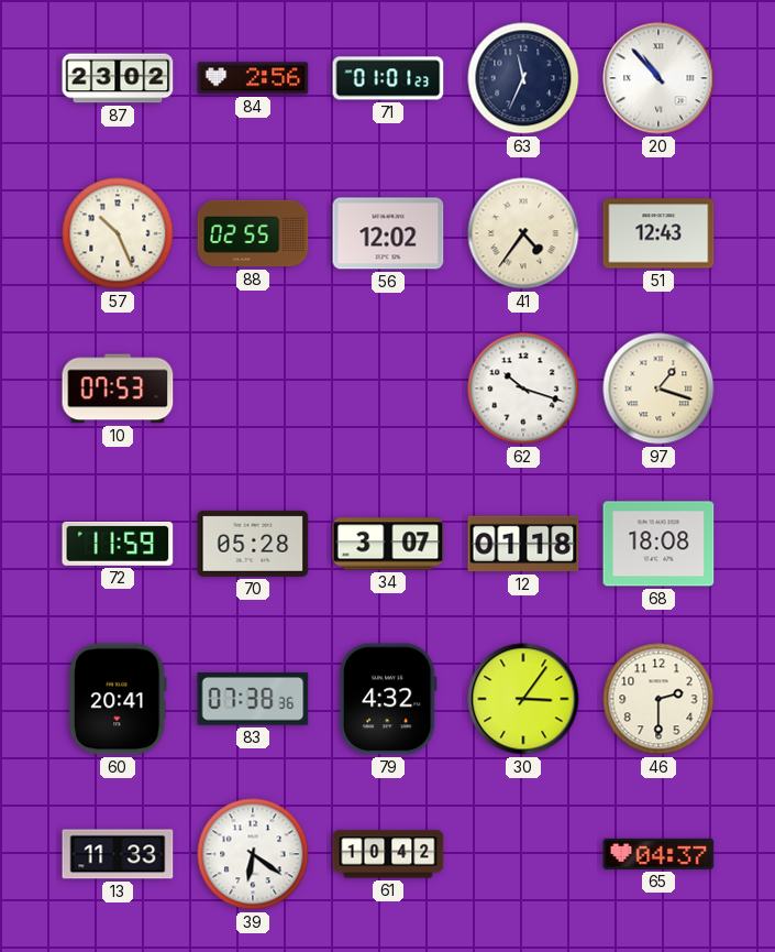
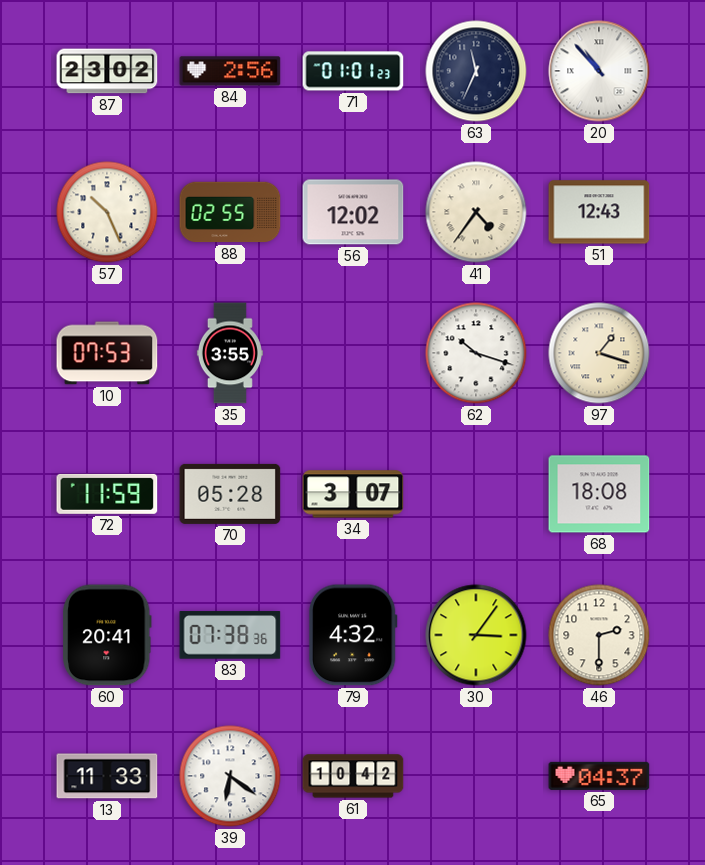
35: none -> 3:55
12: 01:18 -> none
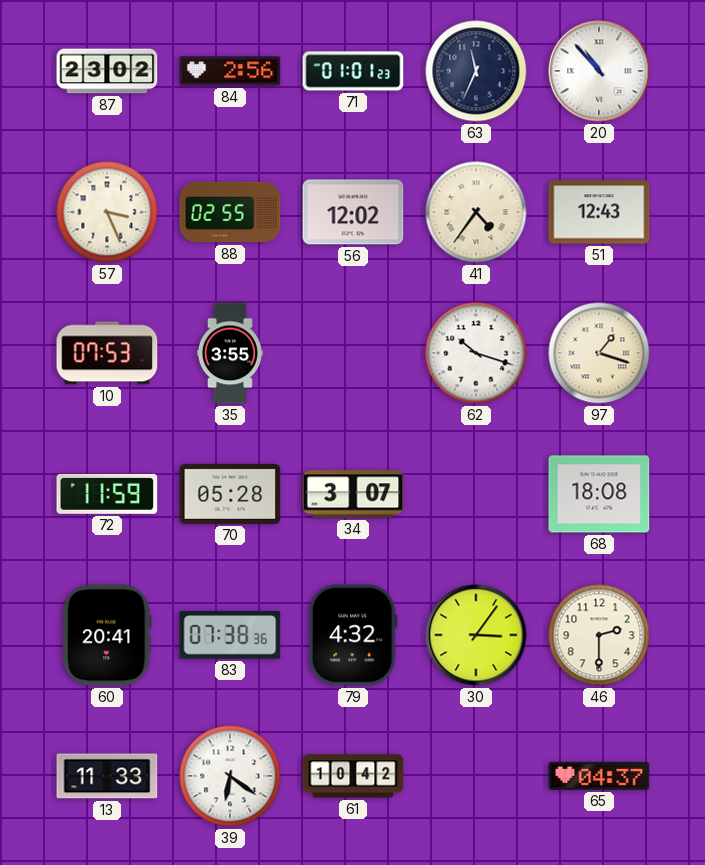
57: 10:26 -> 3:26
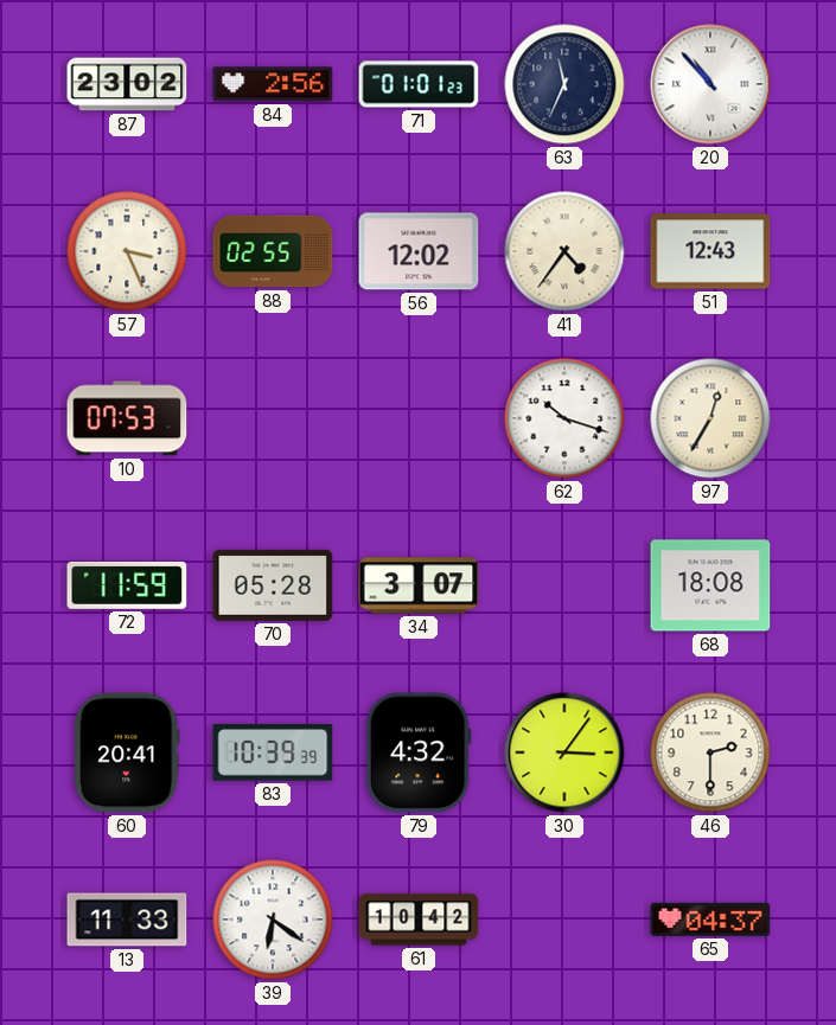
35: 3:55 -> none
97: 1:18 -> 12:35
83: 07:38 -> 10:39
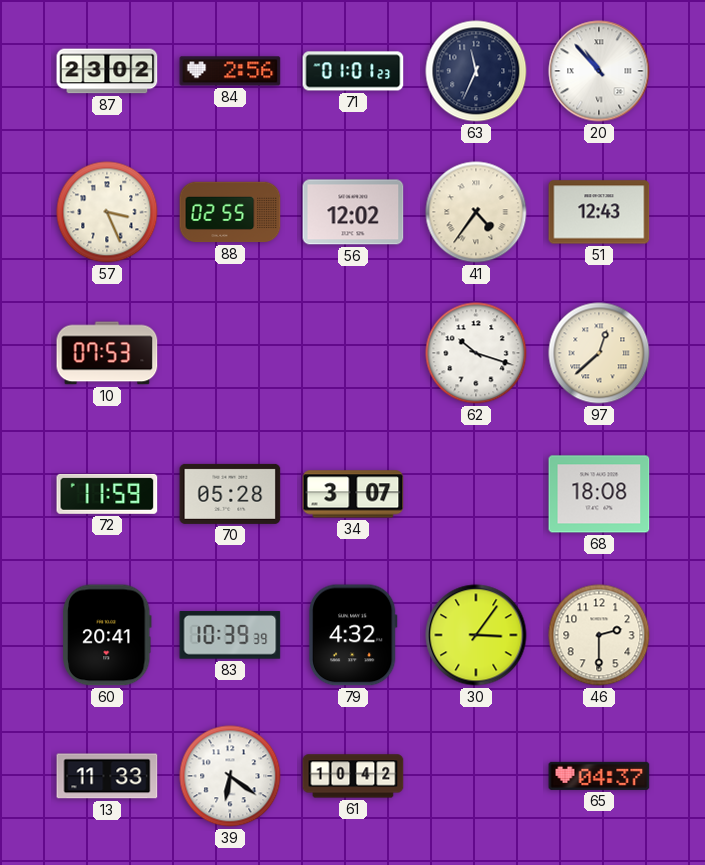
97: 12:35 -> 12:38
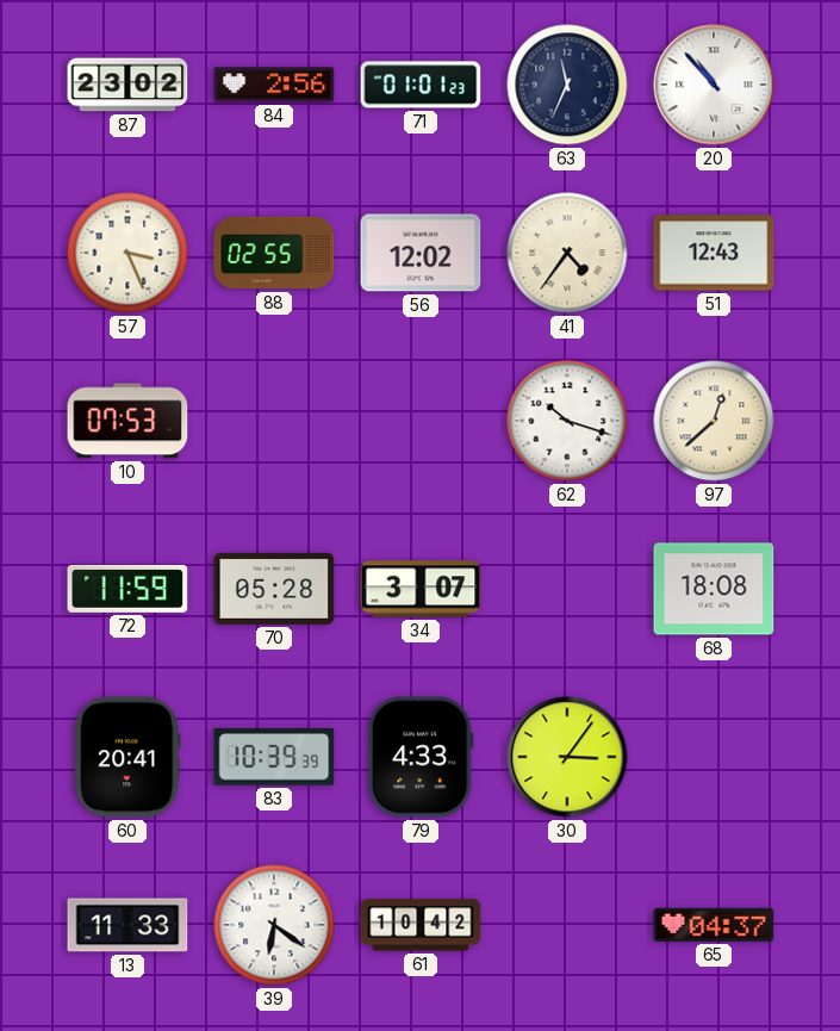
79: 4:32 -> 4:33
46: 2:30 -> none
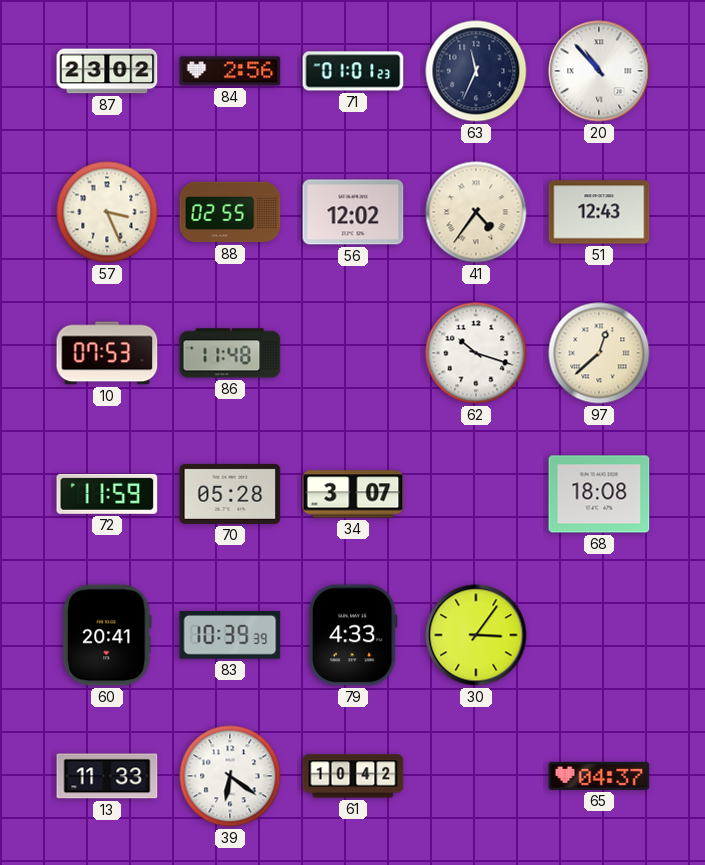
86: none -> 11:48
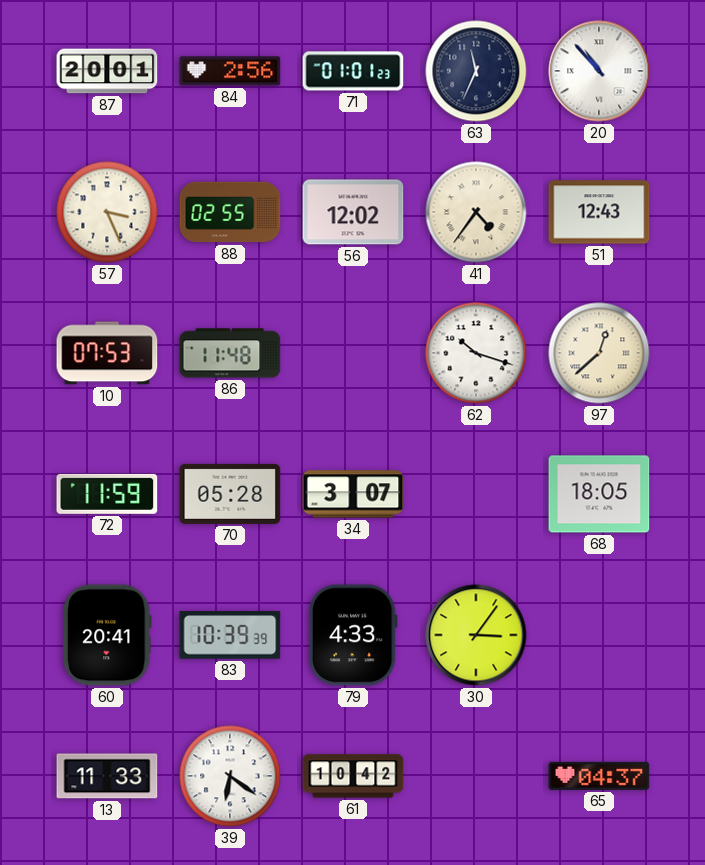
87: 23:02 -> 20:01
68: 18:08 -> 18:05
